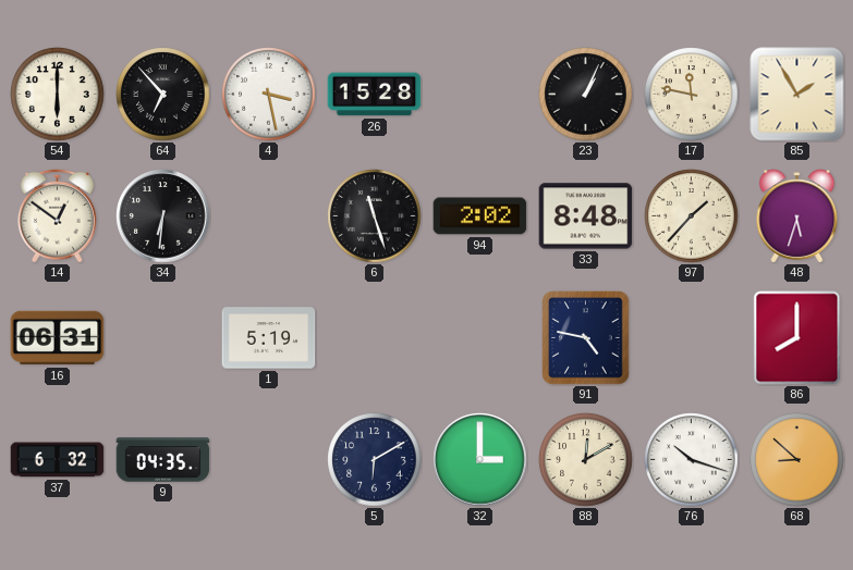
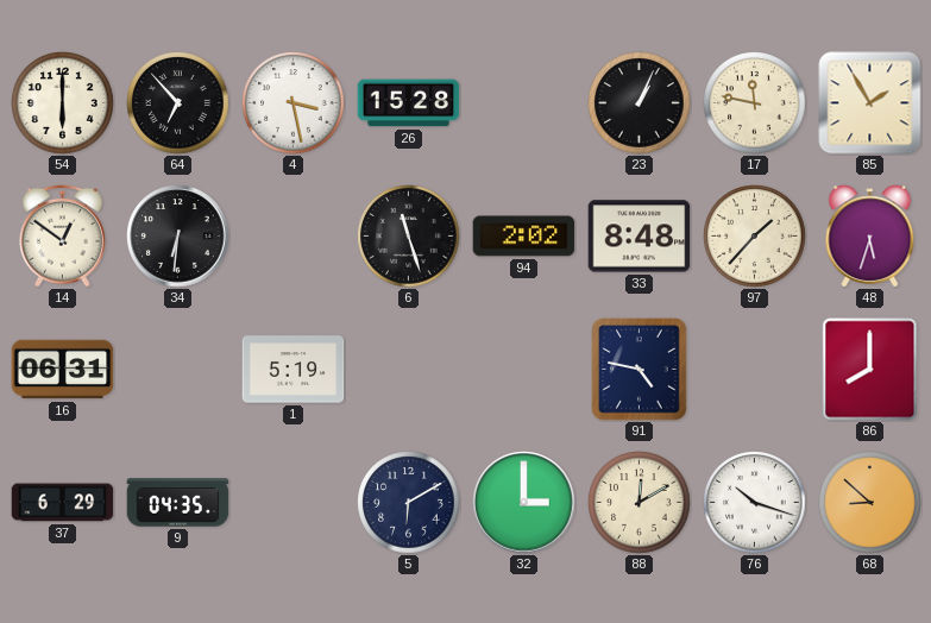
37: 6:32 -> 6:29
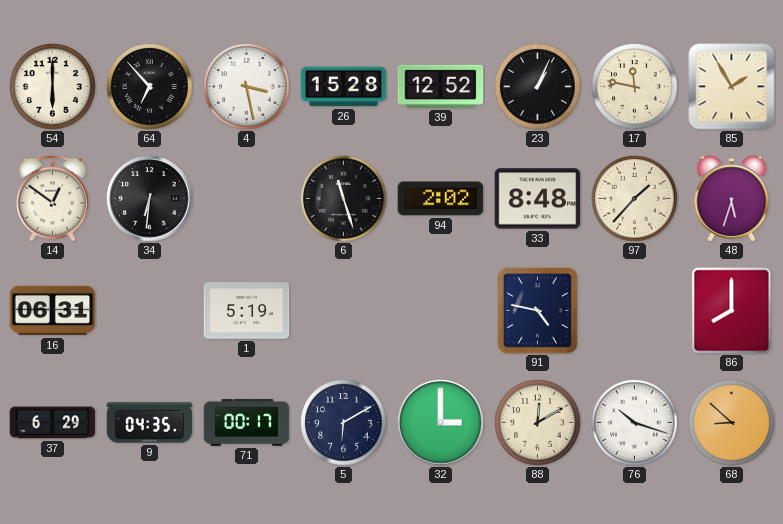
39: none -> 12:52
71: none -> 00:17
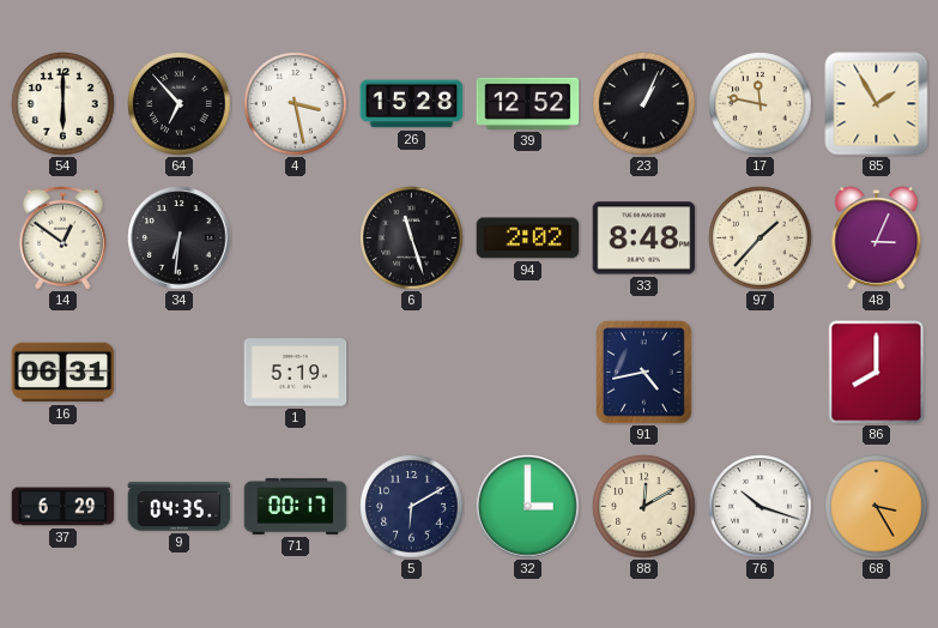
48: 5:33 -> 3:04
91: 4:47 -> 4:43
68: 8:52 -> 3:25
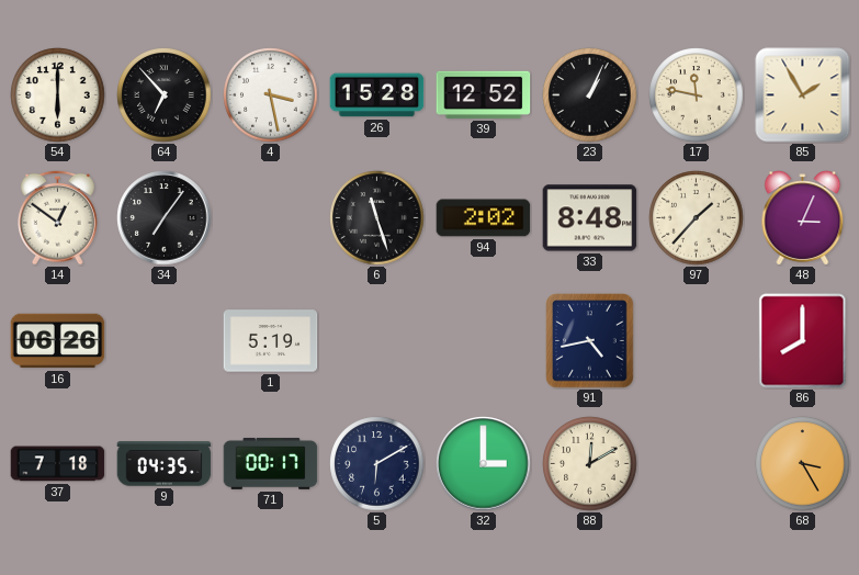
34: 6:31 -> 7:06
16: 06:31 -> 06:26
37: 6:29 -> 7:18
76: 10:18 -> none
